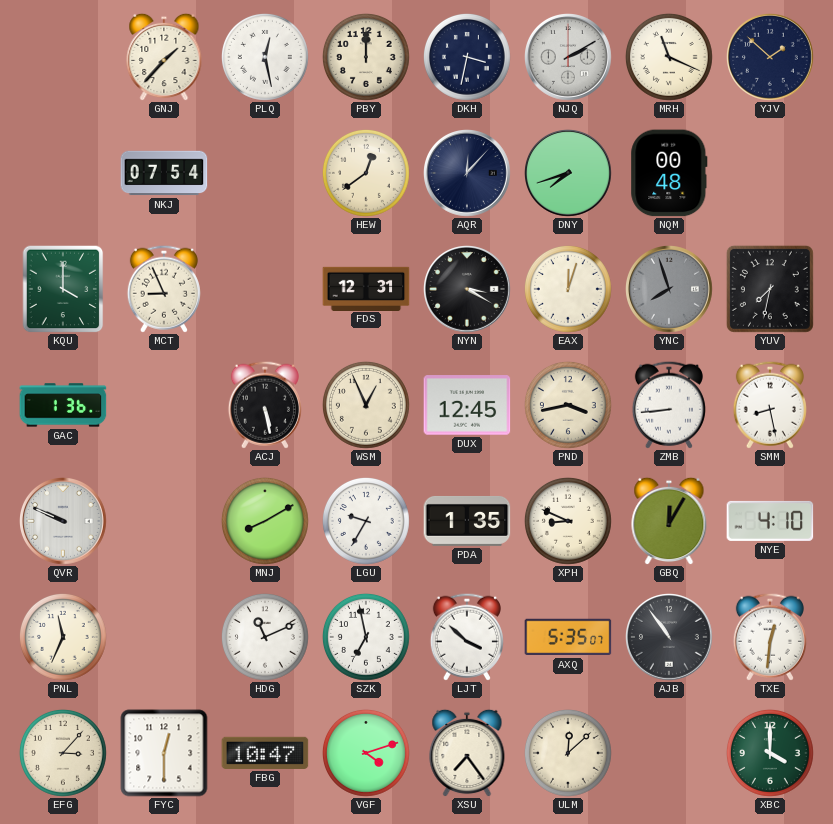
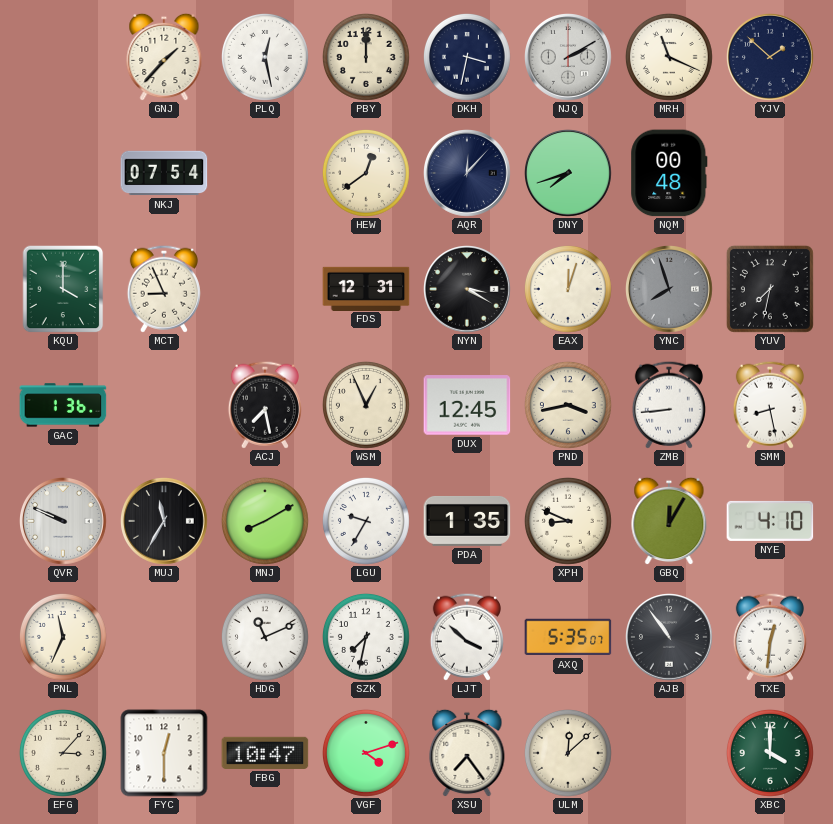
ACJ: 5:28 -> 7:28
MUJ: none -> 11:35
SZK: 6:58 -> 7:32
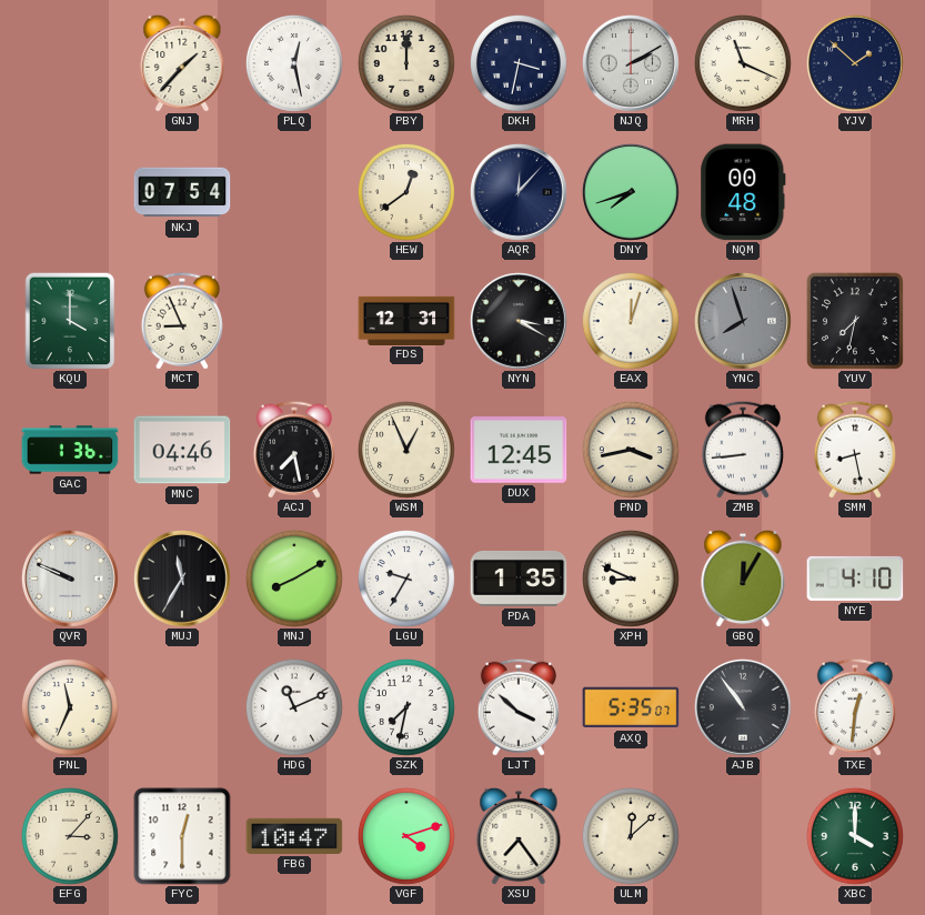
MNC: none -> 04:46
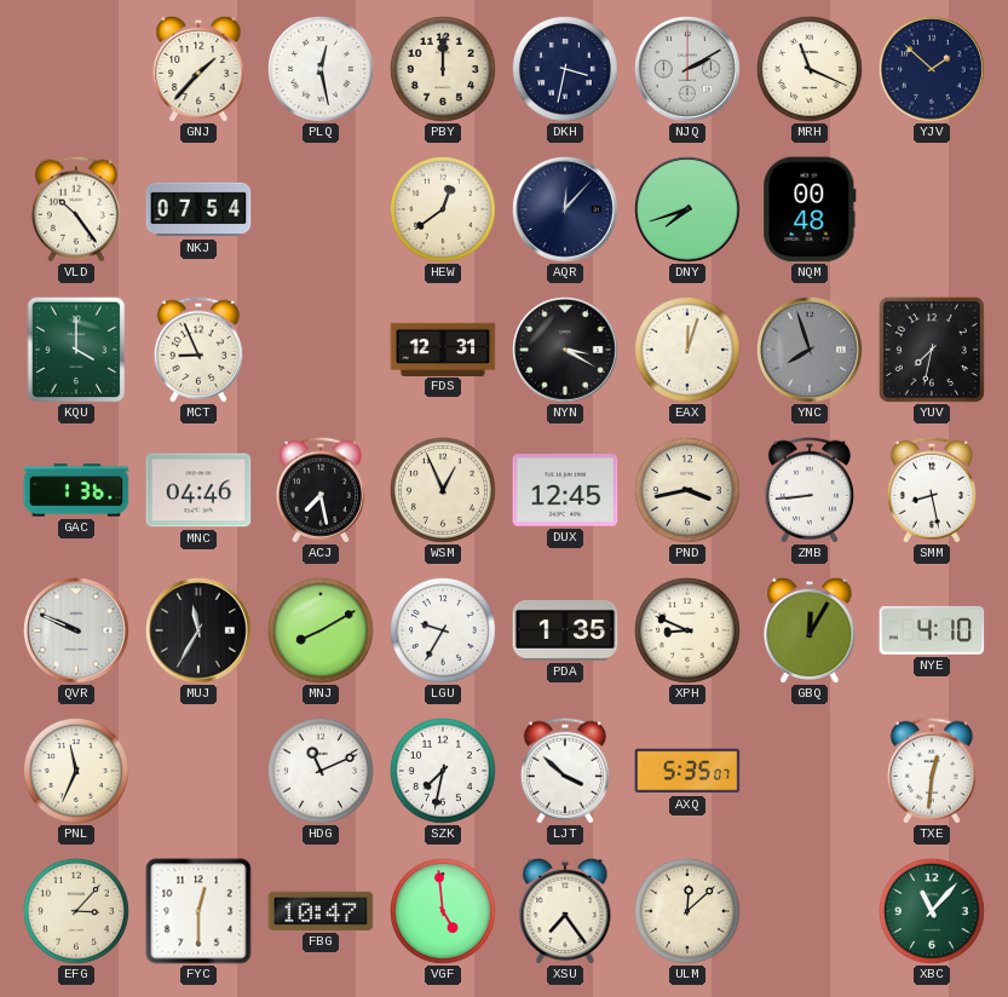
VLD: none -> 10:24
AJB: 10:54 -> none
VGF: 4:12 -> 4:59
XBC: 4:00 -> 11:07
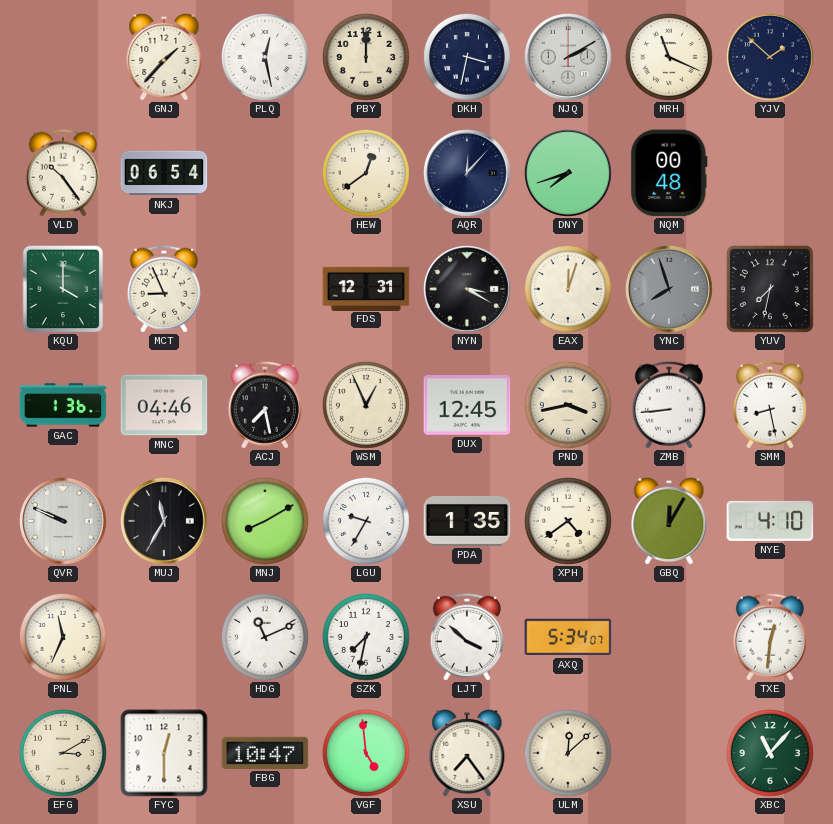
NKJ: 07:54 -> 06:54
XPH: 8:49 -> 4:39
AXQ: 5:35 -> 5:34
EFG: 3:07 -> 3:10
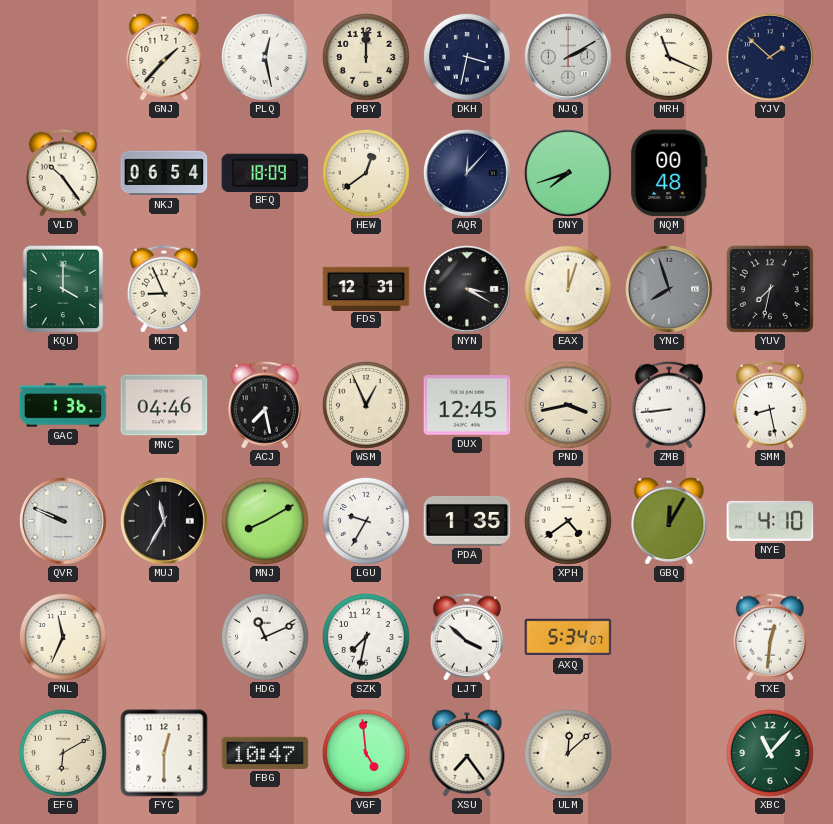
BFQ: none -> 18:09
EFG: 3:10 -> 6:10
